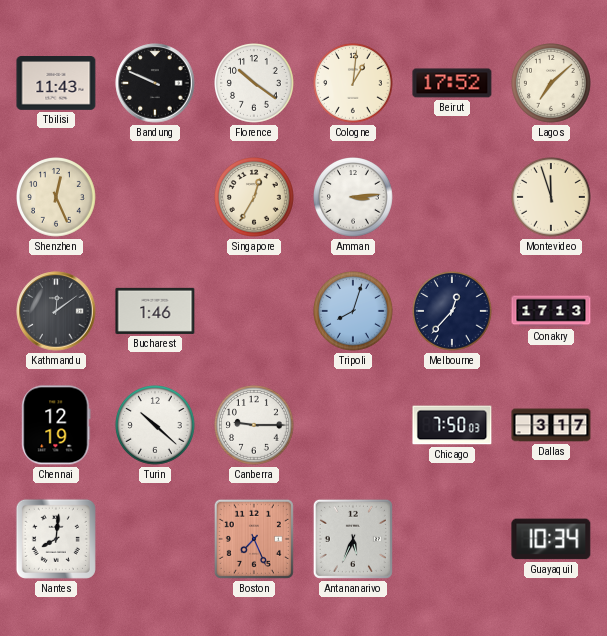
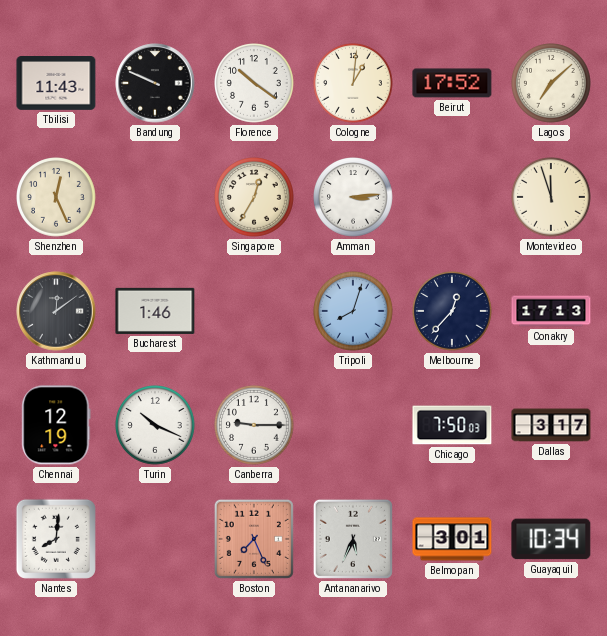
Turin: 10:22 -> 10:19
Belmopan: none -> 3:01
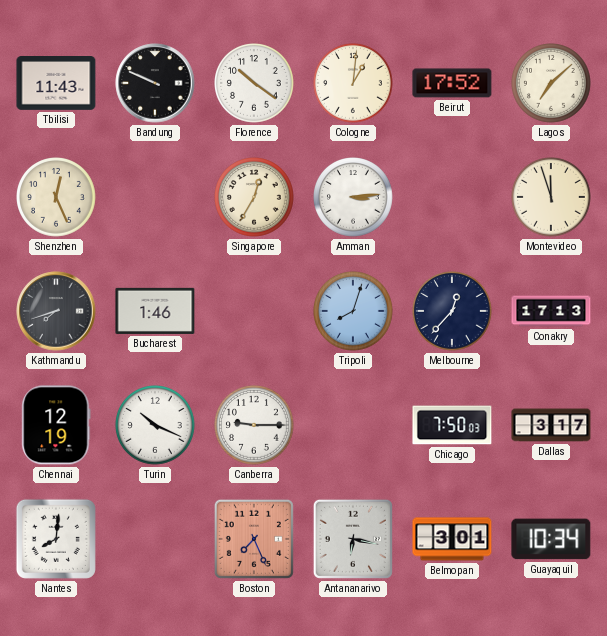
Kathmandu: 12:09 -> 7:42
Antananarivo: 5:34 -> 6:17
